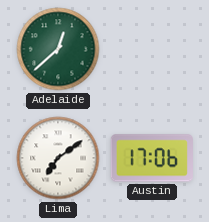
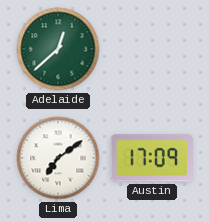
Austin: 17:06 -> 17:09
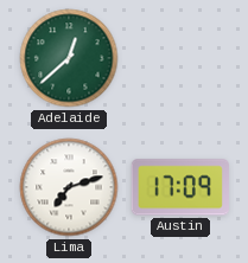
Lima: 7:09 -> 7:12
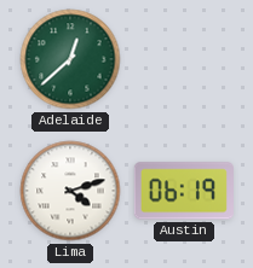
Lima: 7:12 -> 4:12
Austin: 17:09 -> 06:19
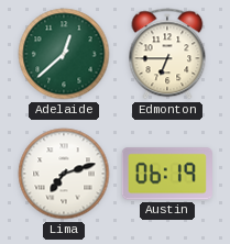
Edmonton: none -> 6:45
Lima: 4:12 -> 7:12
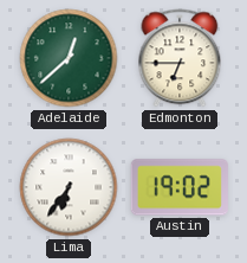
Lima: 7:12 -> 6:36
Austin: 06:19 -> 19:02
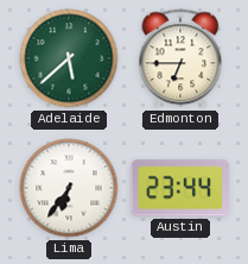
Adelaide: 12:38 -> 5:38
Austin: 19:02 -> 23:44
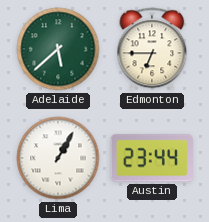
Lima: 6:36 -> 1:05
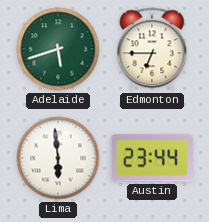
Adelaide: 5:38 -> 5:42
Lima: 1:05 -> 5:59
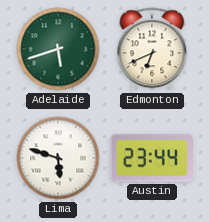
Edmonton: 6:45 -> 6:41
Lima: 5:59 -> 5:48
